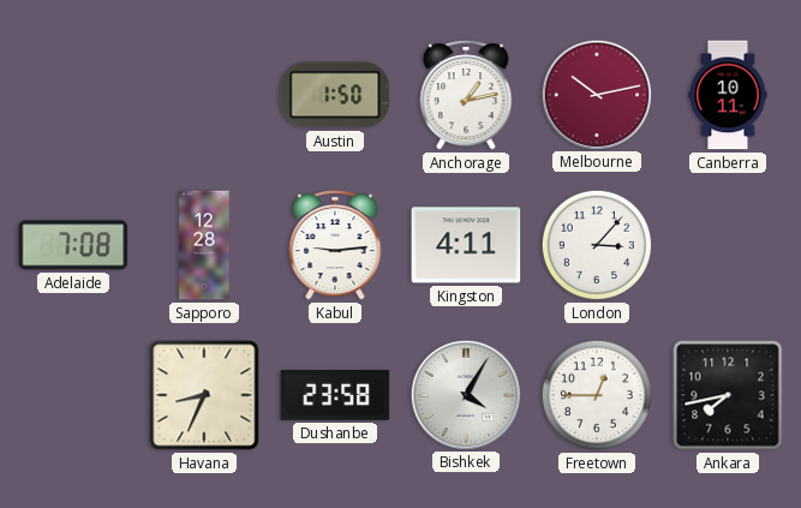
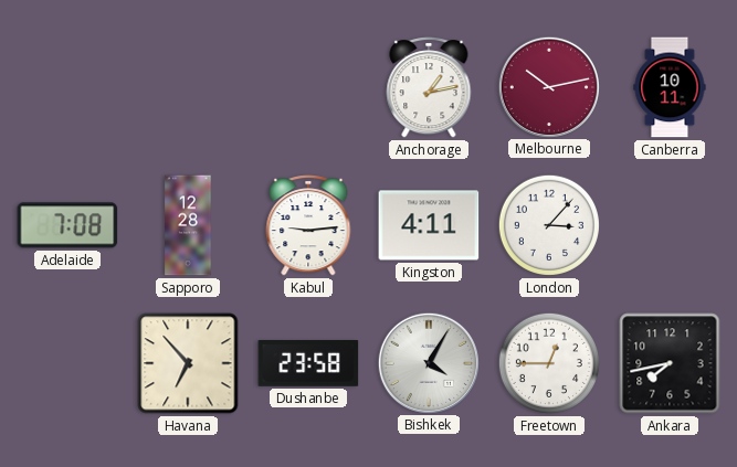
Austin: 1:50 -> none
Havana: 8:34 -> 6:53
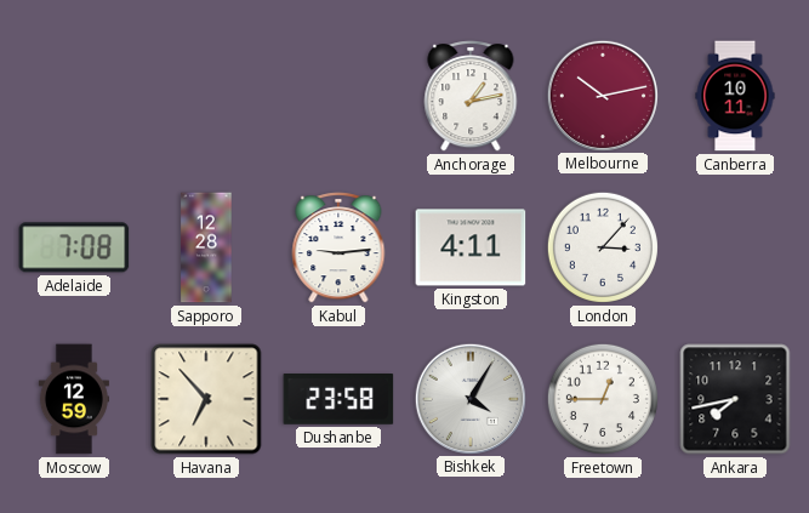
Moscow: none -> 12:59
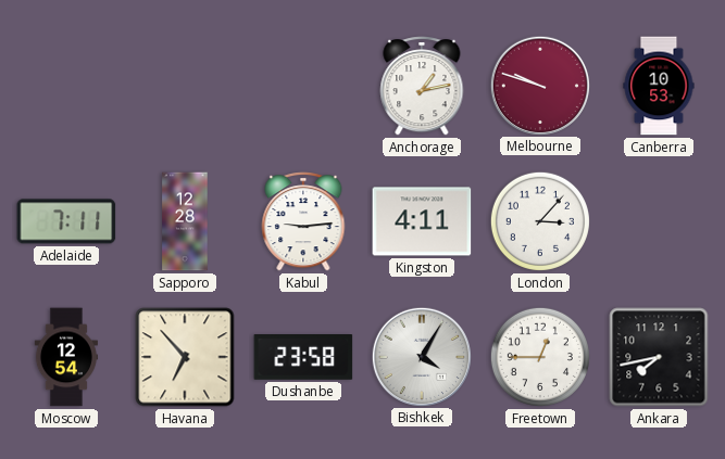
Melbourne: 10:13 -> 9:48
Canberra: 10:11 -> 10:53
Adelaide: 7:08 -> 7:11
Moscow: 12:59 -> 12:54
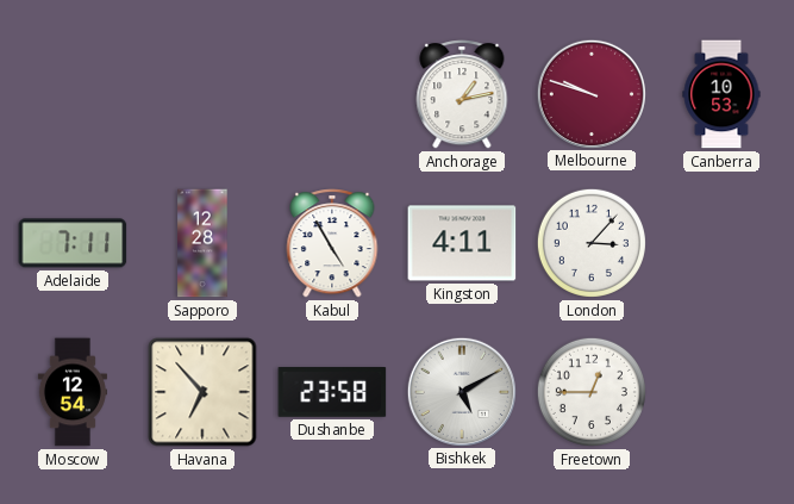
Kabul: 9:14 -> 4:55
Bishkek: 4:05 -> 5:10
Ankara: 7:43 -> none
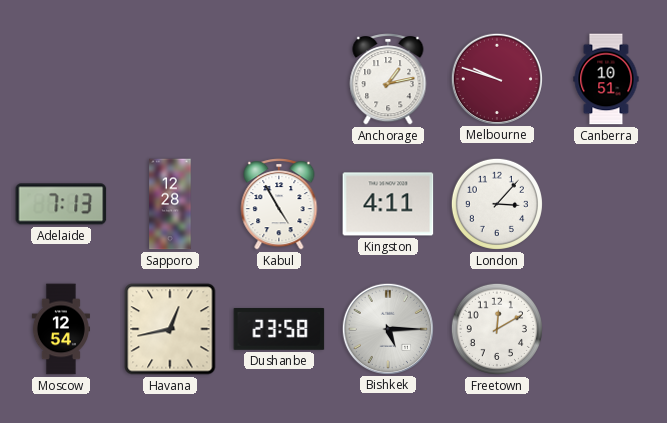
Canberra: 10:53 -> 10:51
Adelaide: 7:11 -> 7:13
Havana: 6:53 -> 12:43
Bishkek: 5:10 -> 5:15
Freetown: 12:45 -> 12:10
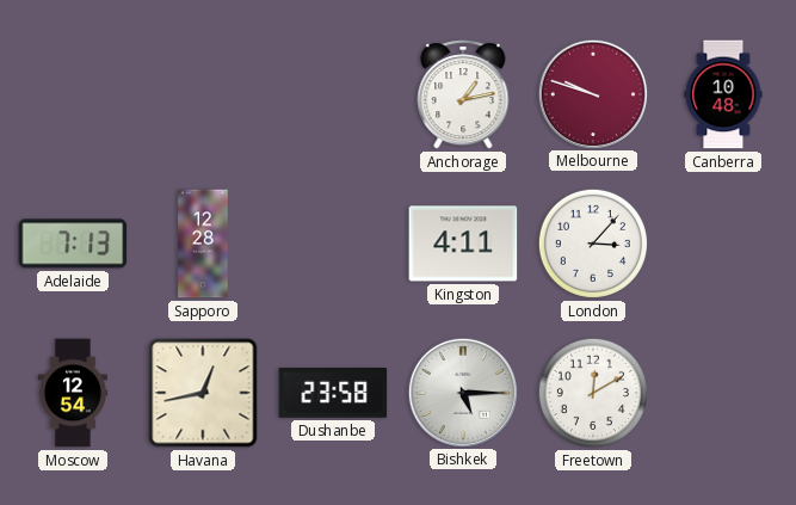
Canberra: 10:51 -> 10:48
Kabul: 4:55 -> none
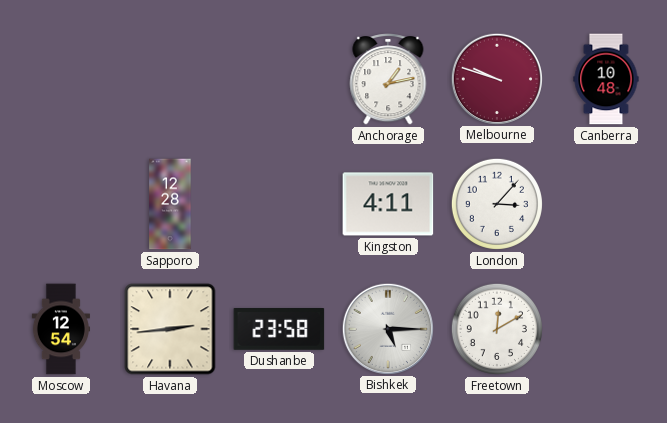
Adelaide: 7:13 -> none
Havana: 12:43 -> 2:44
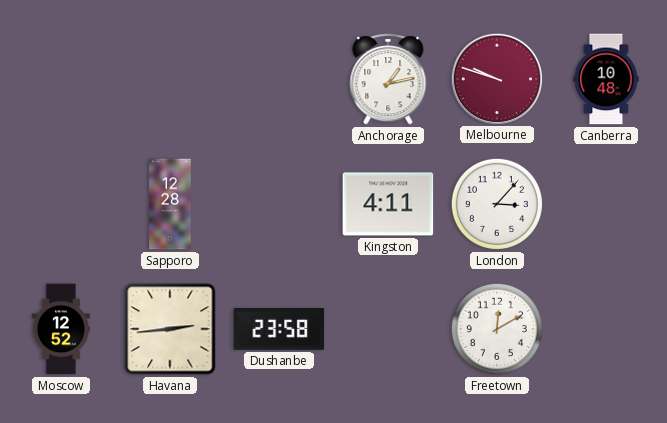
Moscow: 12:54 -> 12:52
Bishkek: 5:15 -> none
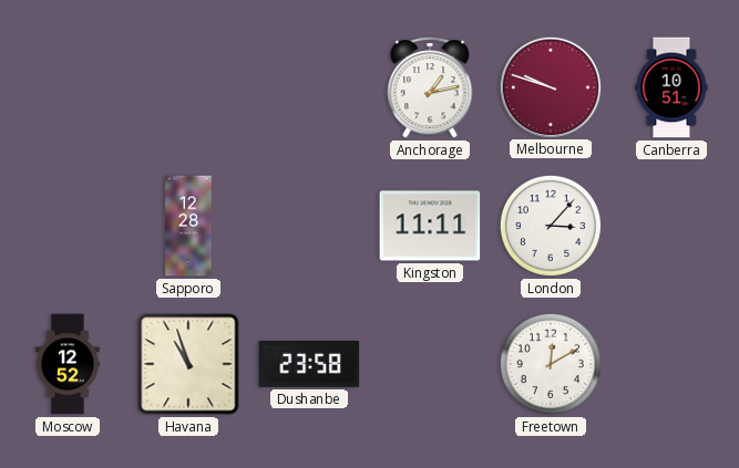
Canberra: 10:48 -> 10:51
Kingston: 4:11 -> 11:11
Havana: 2:44 -> 10:57
